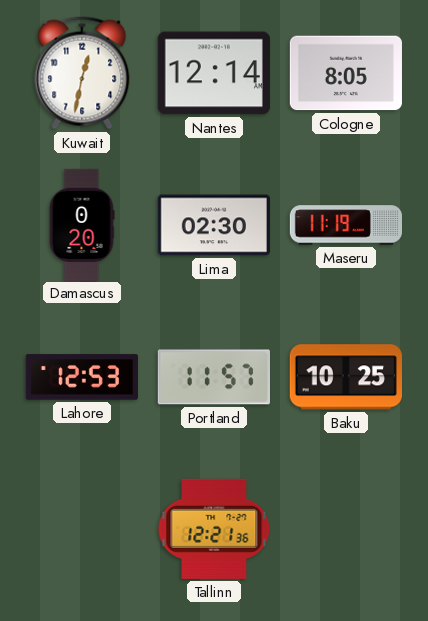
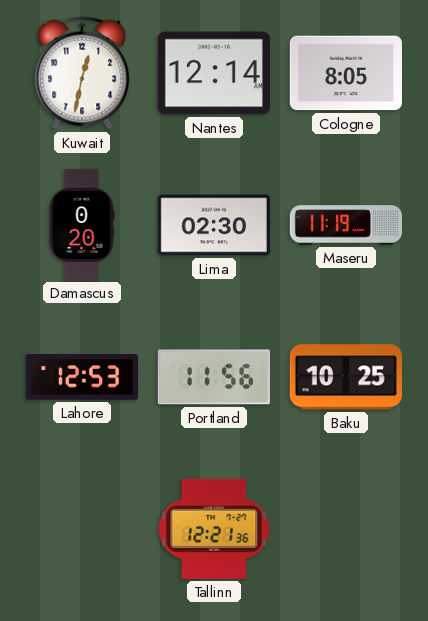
Portland: 11:57 -> 11:56
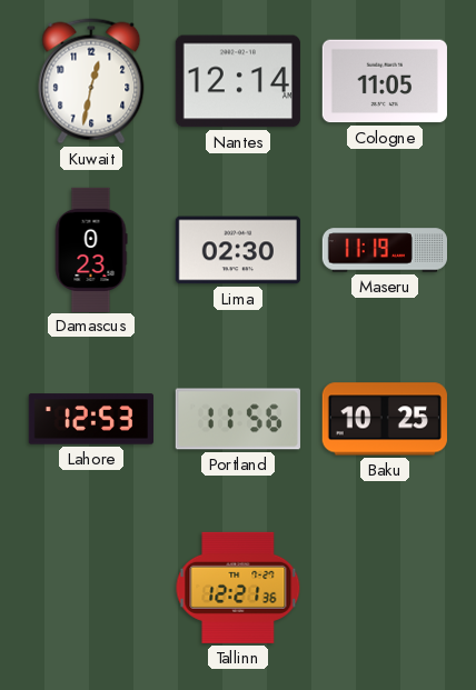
Cologne: 8:05 -> 11:05
Damascus: 0:20 -> 0:23
